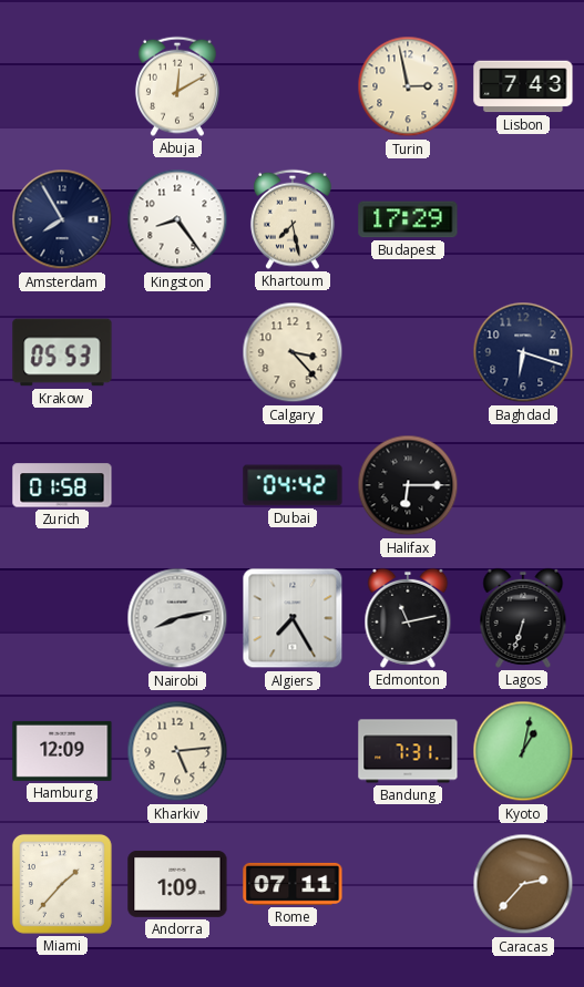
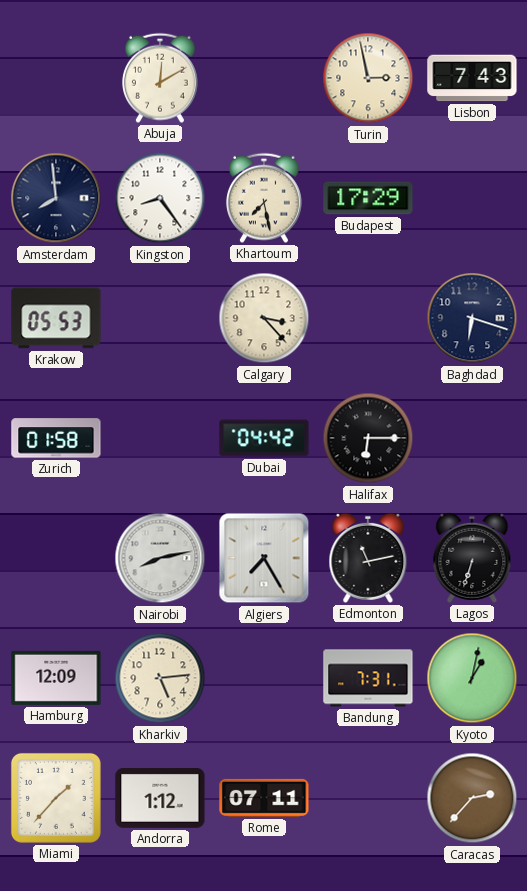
Amsterdam: 7:55 -> 7:59
Andorra: 1:09 -> 1:12
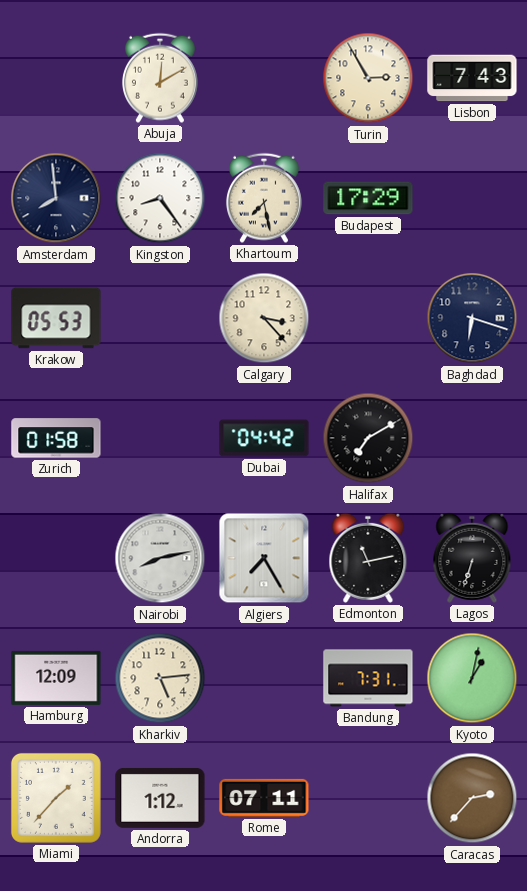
Turin: 2:58 -> 2:55
Halifax: 6:15 -> 7:10
